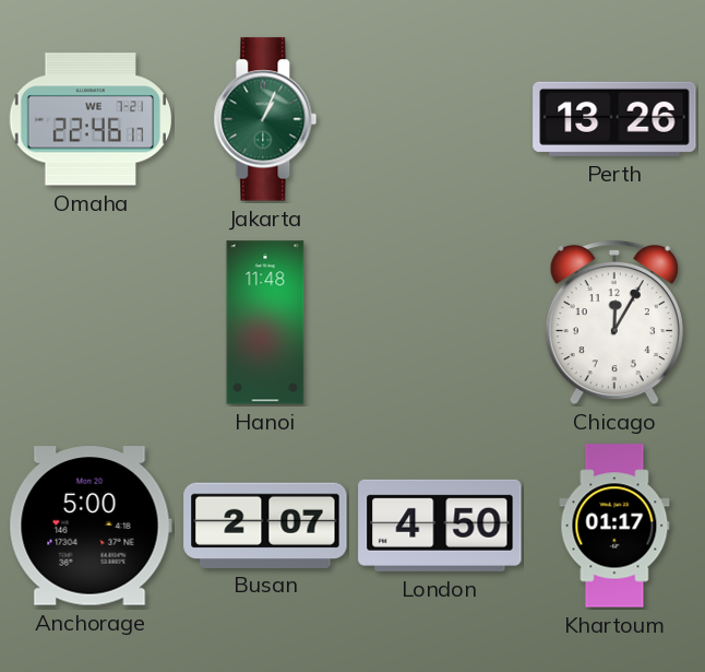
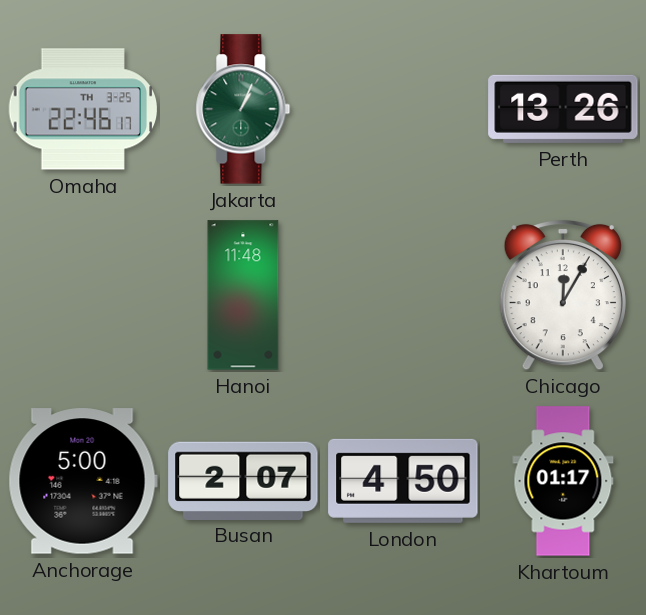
Omaha date: WE 7-21 -> TH 3-25
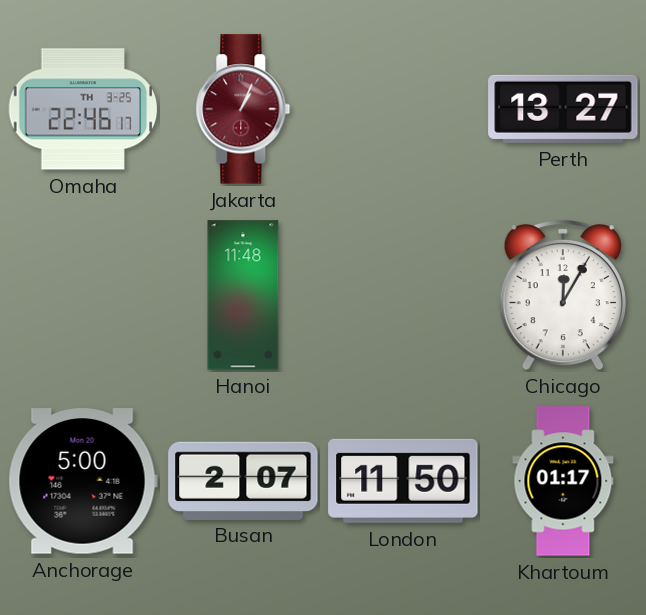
Jakarta dial: green -> burgundy
Perth: 13:26 -> 13:27
London: 4:50 -> 11:50
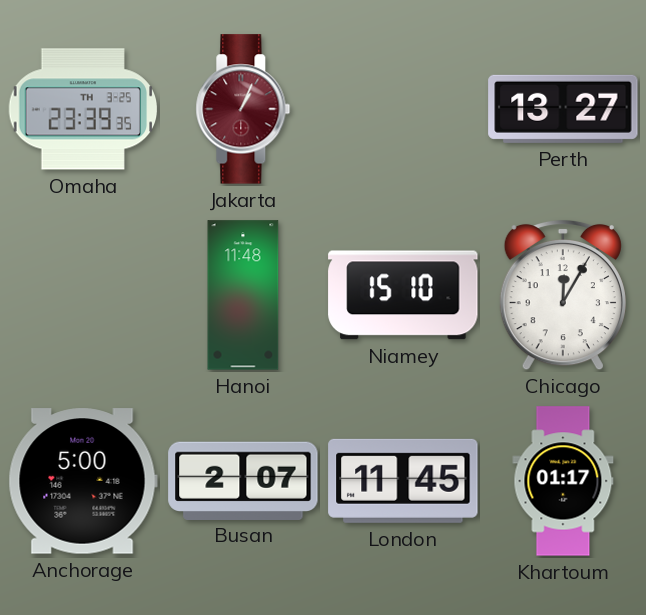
Omaha: 22:46 -> 23:39
Niamey: none -> 15:10
London: 11:50 -> 11:45
